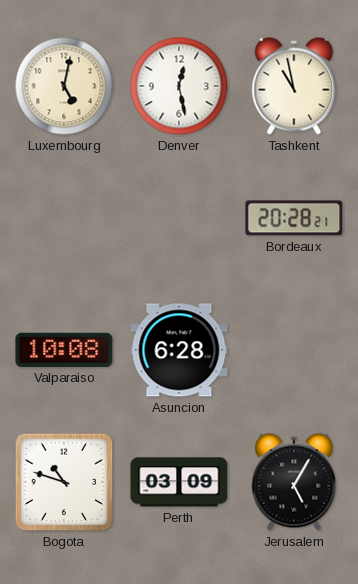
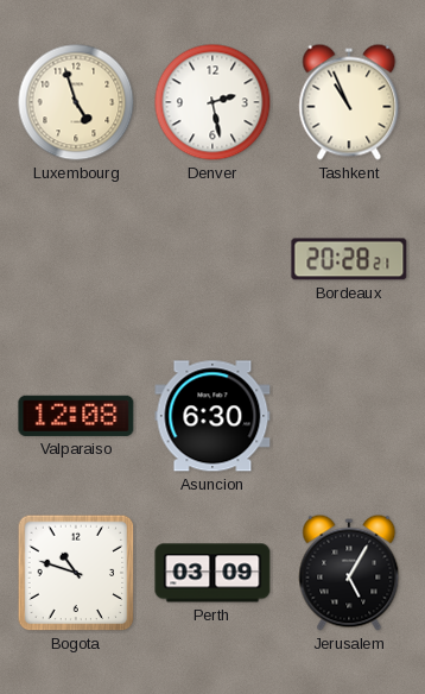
Luxembourg: 5:02 -> 4:57
Denver: 12:28 -> 2:28
Tashkent: 10:58 -> 10:56
Valparaiso: 10:08 -> 12:08
Asuncion: 6:28 -> 6:30
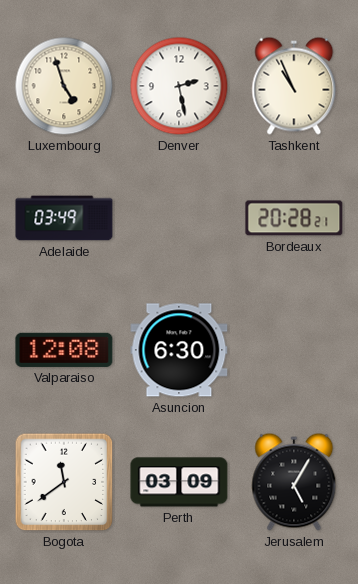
Adelaide: none -> 03:49
Bogota: 10:48 -> 11:39
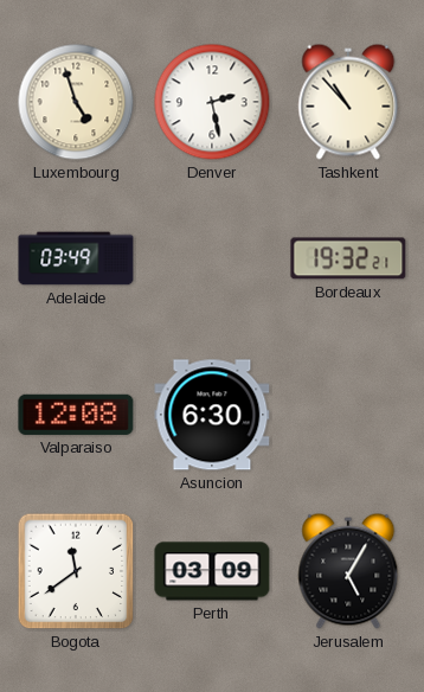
Tashkent: 10:56 -> 10:53
Bordeaux: 20:28 -> 19:32
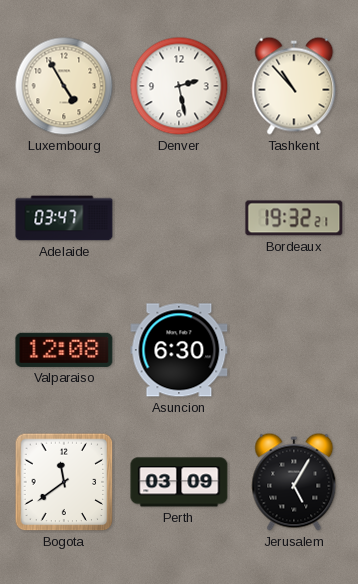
Luxembourg: 4:57 -> 4:55
Adelaide: 03:49 -> 03:47
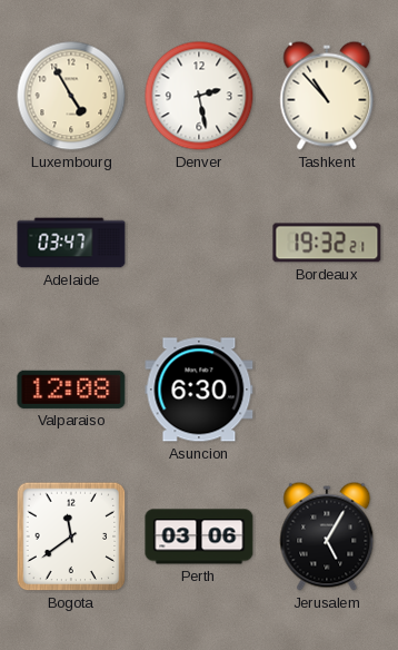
Perth: 03:09 -> 03:06
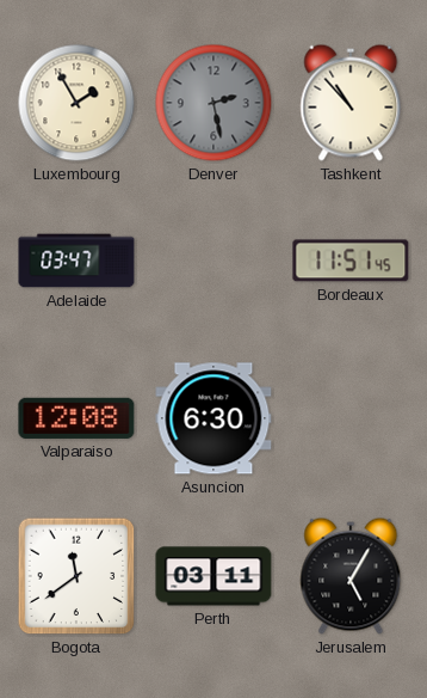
Luxembourg: 4:55 -> 1:55
Denver dial: white -> grey
Bordeaux: 19:32 -> 11:51
Perth: 03:06 -> 03:11
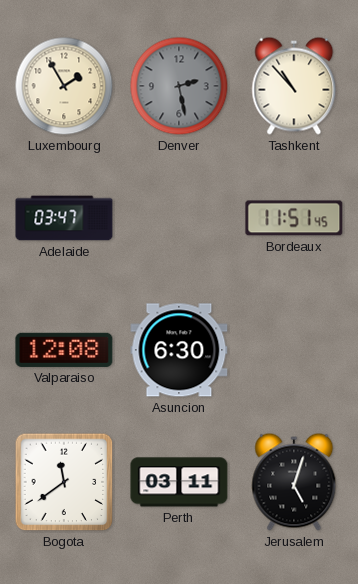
Jerusalem: 5:05 -> 5:03
